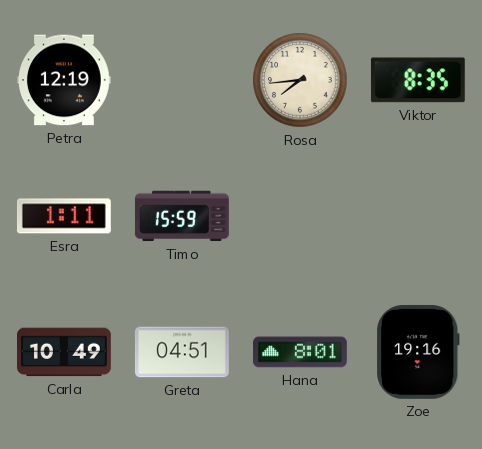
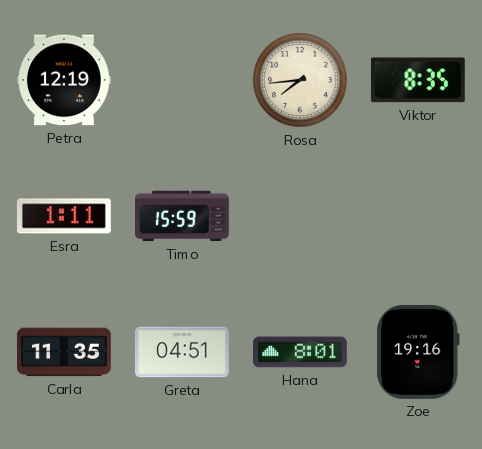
Carla: 10:49 -> 11:35
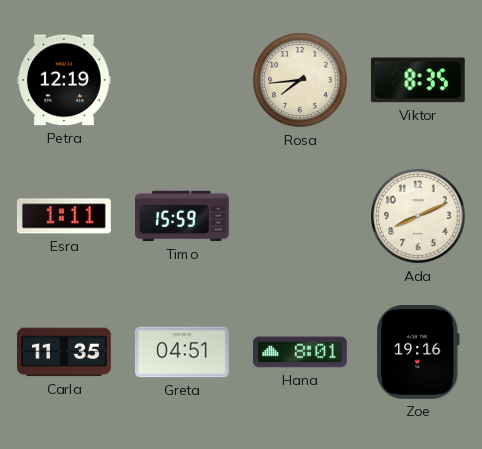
Ada: none -> 8:11
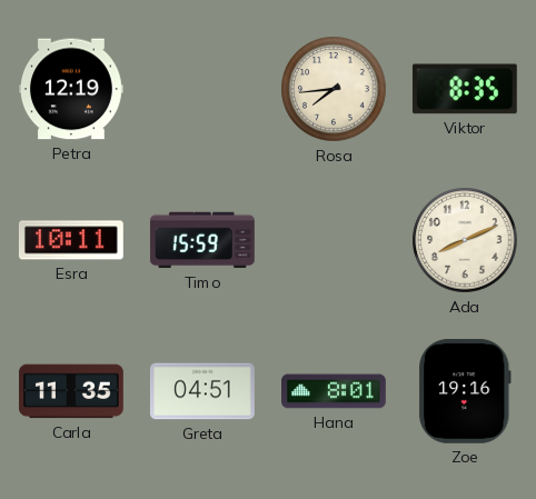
Esra: 1:11 -> 10:11
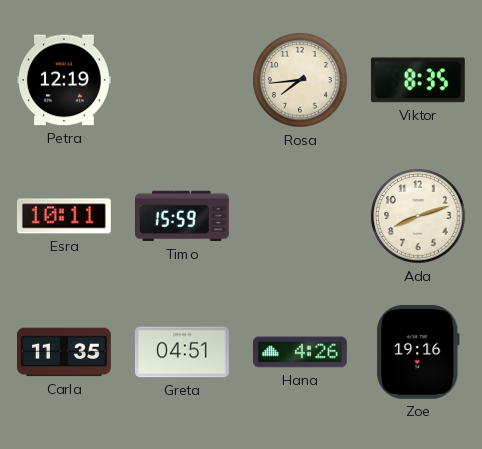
Ada: 8:11 -> 8:12
Hana: 8:01 -> 4:26
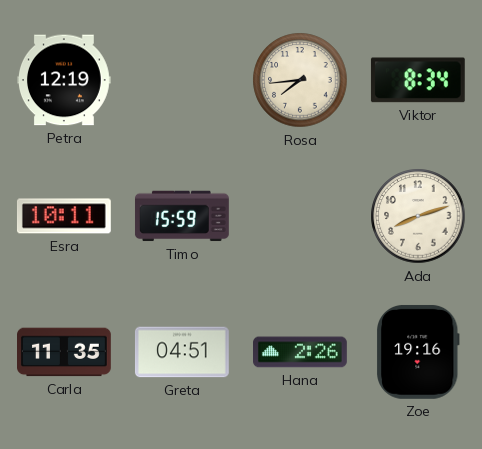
Viktor: 8:35 -> 8:34
Hana: 4:26 -> 2:26
